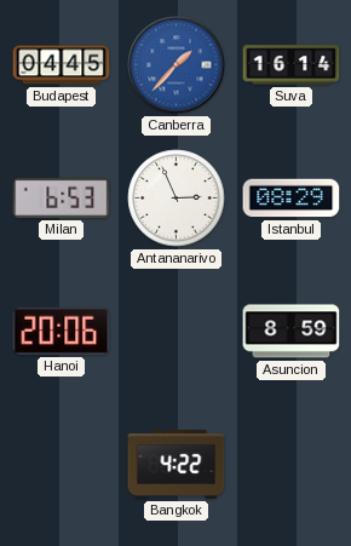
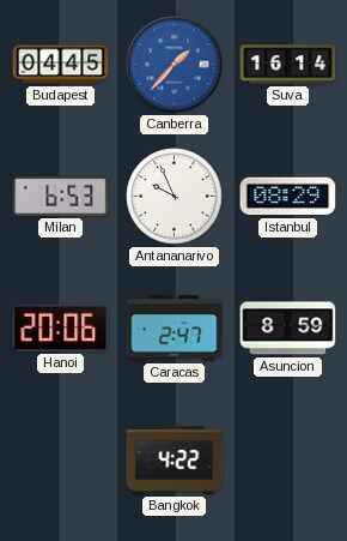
Antananarivo: 2:56 -> 9:56
Caracas: none -> 2:47
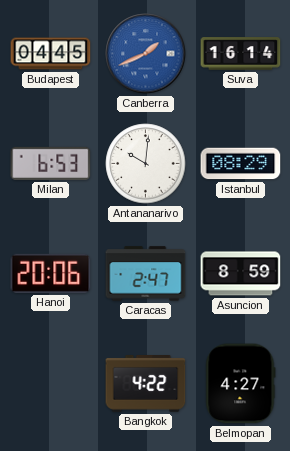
Canberra: 1:37 -> 1:41
Antananarivo: 9:56 -> 10:01
Belmopan: none -> 4:27
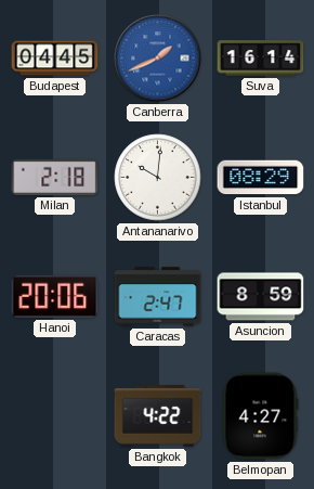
Milan: 6:53 -> 2:18
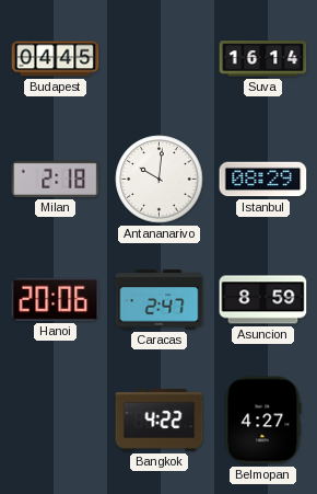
Canberra: 1:41 -> none
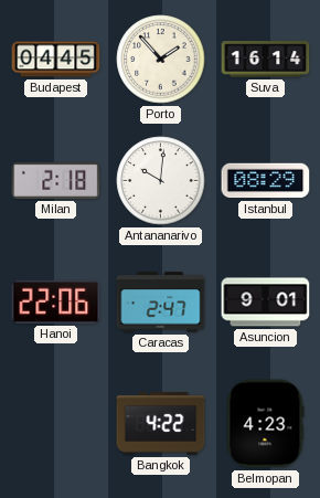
Porto: none -> 1:53
Hanoi: 20:06 -> 22:06
Asuncion: 8:59 -> 9:01
Belmopan: 4:27 -> 4:23
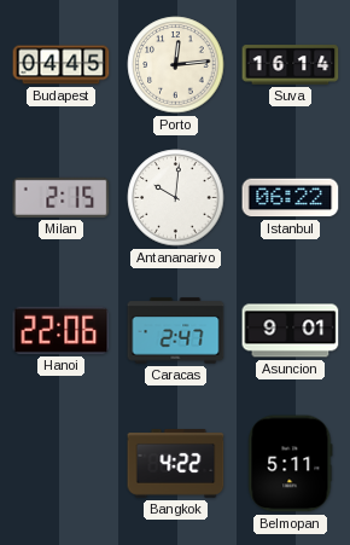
Porto: 1:53 -> 12:14
Milan: 2:18 -> 2:15
Istanbul: 08:29 -> 06:22
Belmopan: 4:23 -> 5:11
